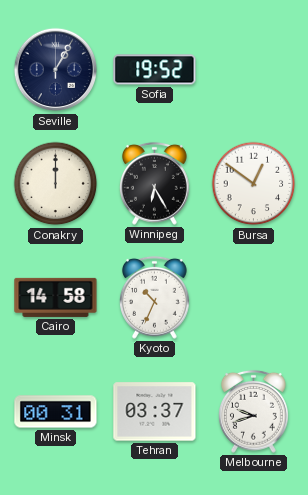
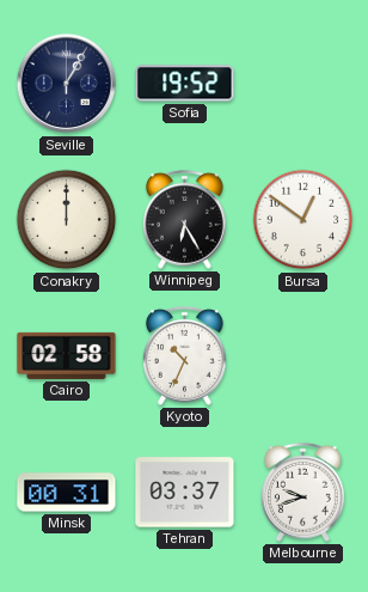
Cairo: 14:58 -> 02:58
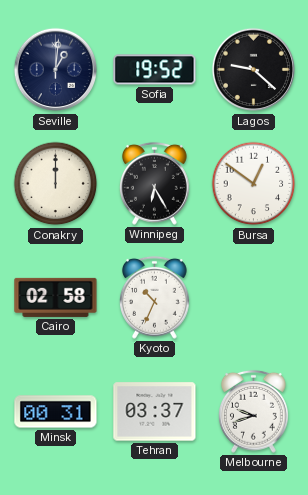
Seville: 1:05 -> 1:01
Lagos: none -> 9:22
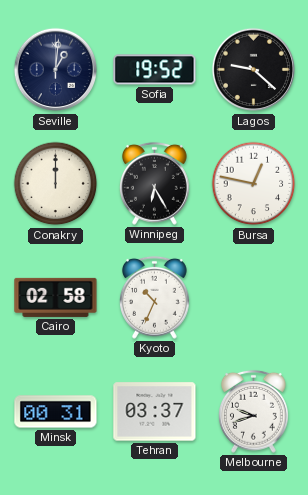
Bursa: 12:51 -> 12:47
